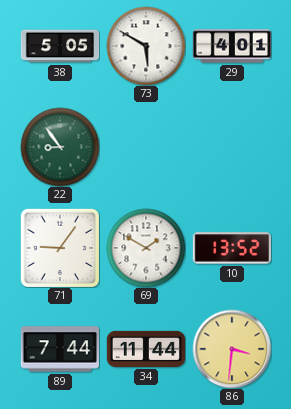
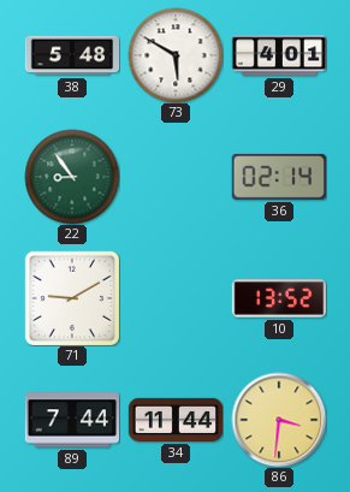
38: 5:05 -> 5:48
36: none -> 02:14
71: 9:06 -> 9:10
69: 1:50 -> none
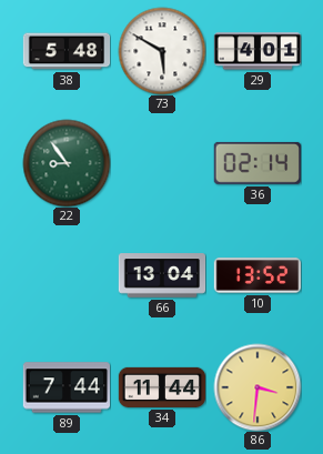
71: 9:10 -> none
66: none -> 13:04
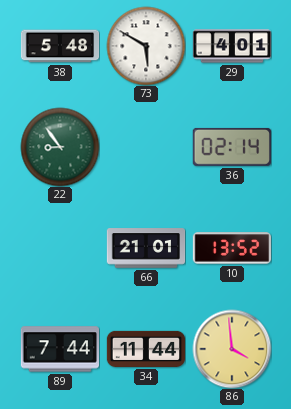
66: 13:04 -> 21:01
86: 3:31 -> 3:59
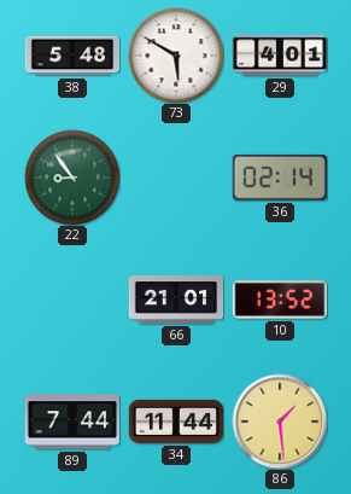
86: 3:59 -> 1:29
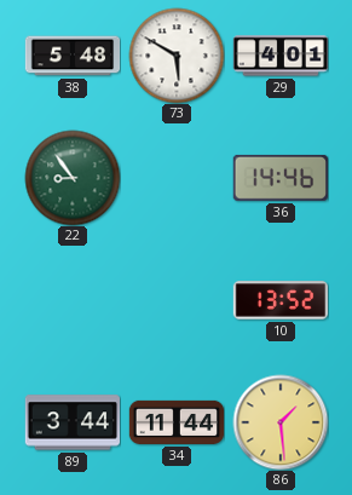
36: 02:14 -> 14:46
66: 21:01 -> none
89: 7:44 -> 3:44
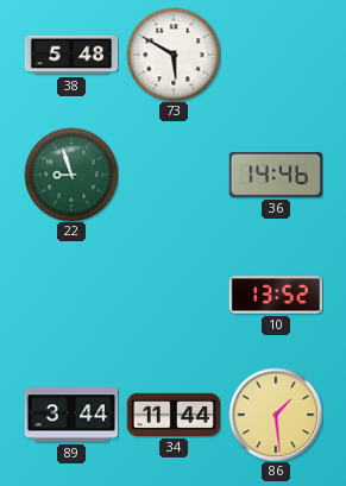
29: 4:01 -> none
22: 8:54 -> 8:57
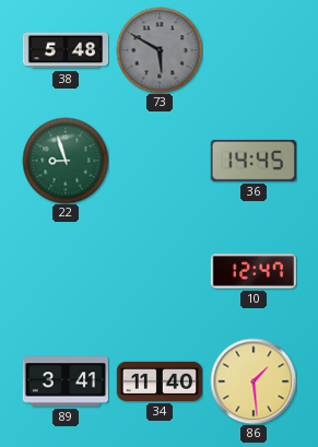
73 dial: white -> grey
36: 14:46 -> 14:45
10: 13:52 -> 12:47
89: 3:44 -> 3:41
34: 11:44 -> 11:40
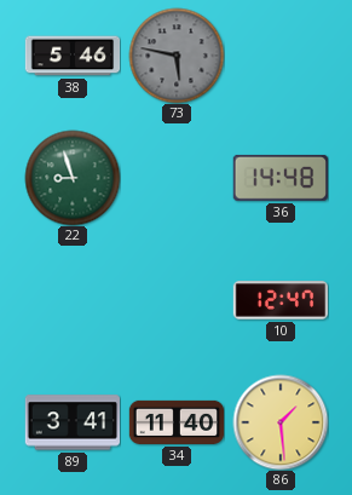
38: 5:48 -> 5:46
73: 5:50 -> 5:47
36: 14:45 -> 14:48
